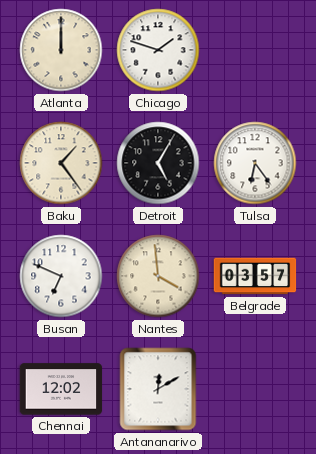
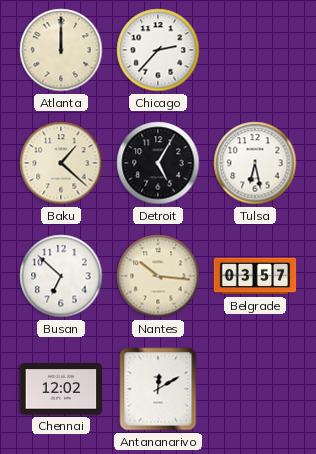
Chicago: 1:48 -> 2:37
Baku: 1:24 -> 1:22
Tulsa: 6:24 -> 6:28
Busan: 6:49 -> 6:52
Nantes: 3:59 -> 10:16
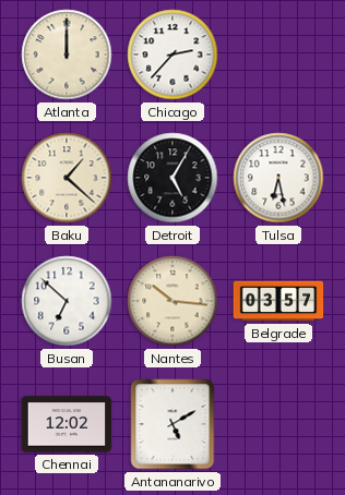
Antananarivo: 12:10 -> 5:10
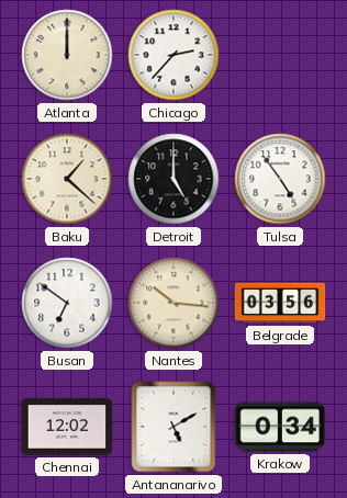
Detroit: 5:05 -> 5:00
Tulsa: 6:28 -> 4:54
Busan: 6:52 -> 6:51
Belgrade: 03:57 -> 03:56
Krakow: none -> 0:34
